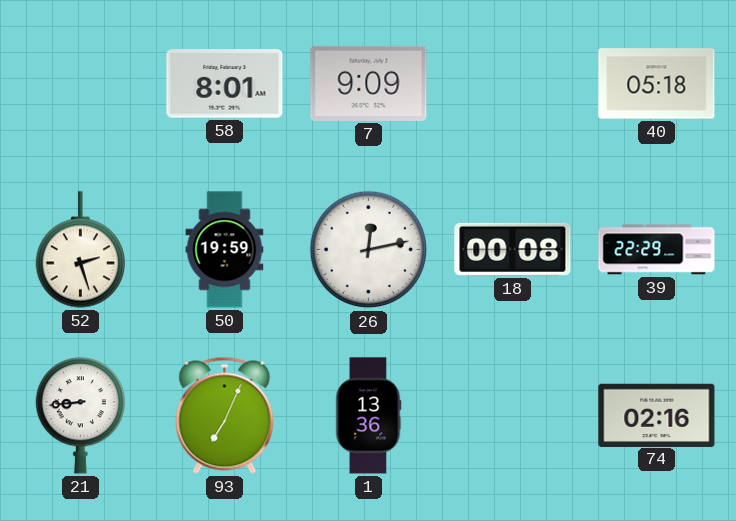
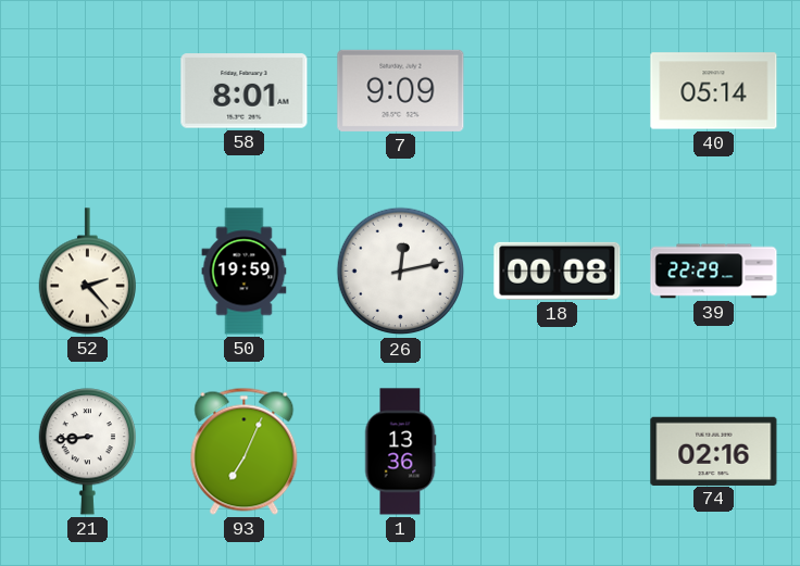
40: 05:18 -> 05:14
52: 2:27 -> 2:23
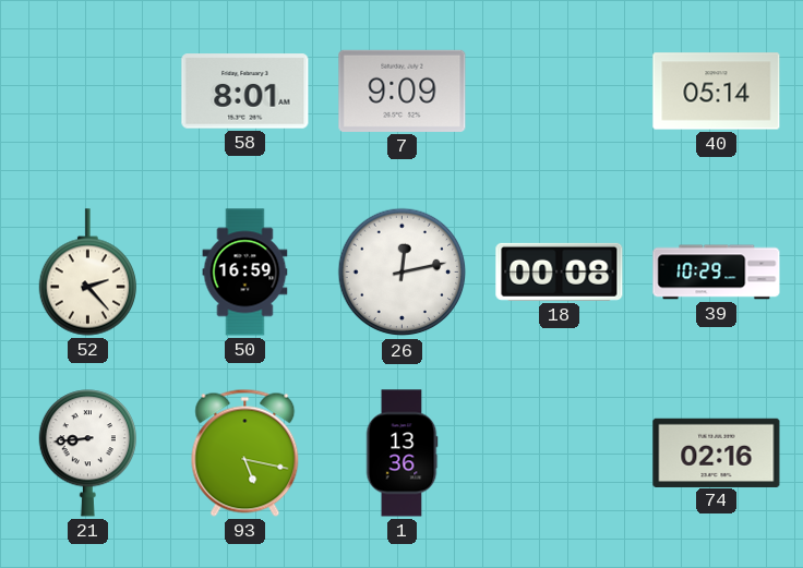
50: 19:59 -> 16:59
39: 22:29 -> 10:29
93: 7:04 -> 5:17
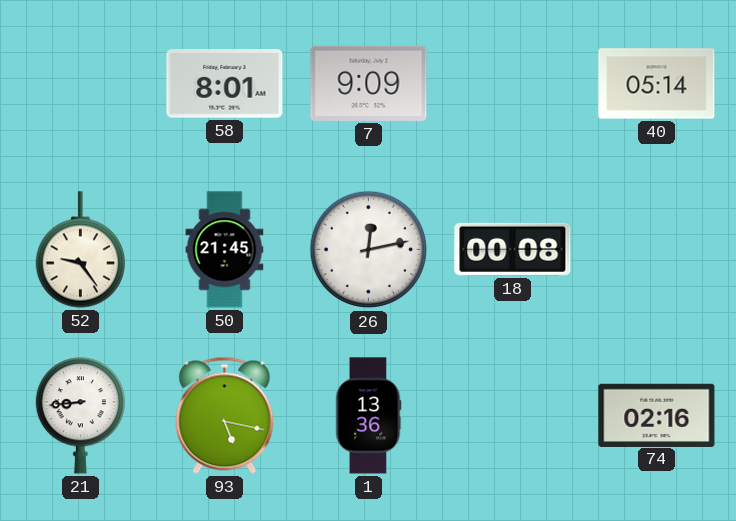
52: 2:23 -> 9:24
50: 16:59 -> 21:45
39: 10:29 -> none
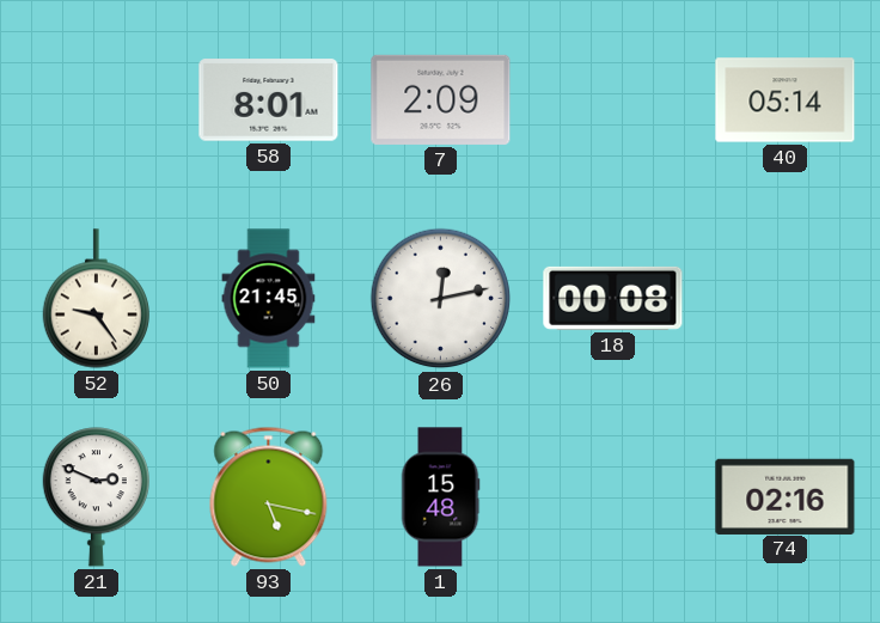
7: 9:09 -> 2:09
21: 8:44 -> 2:49
1: 13:36 -> 15:48
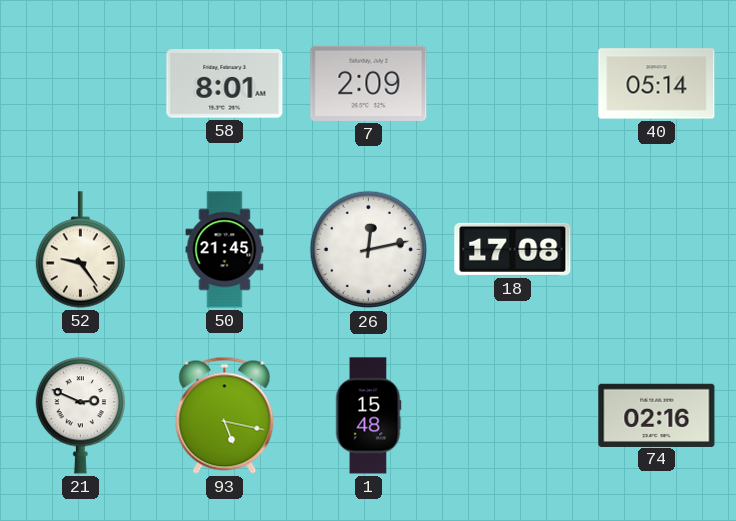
18: 00:08 -> 17:08
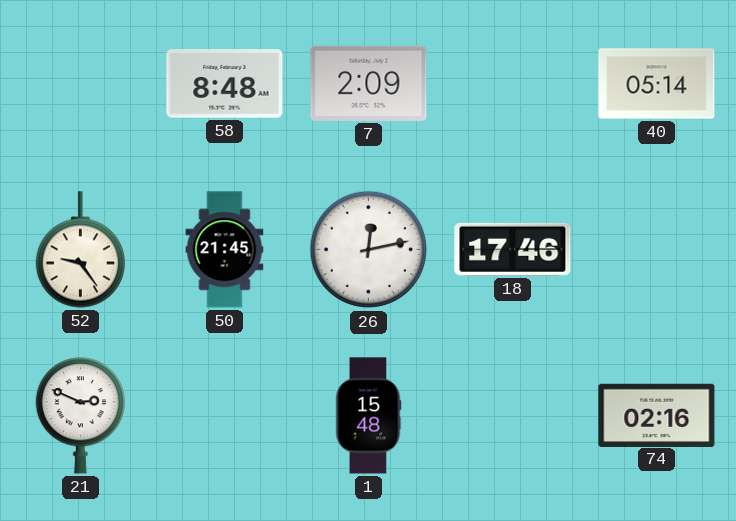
58: 8:01 -> 8:48
18: 17:08 -> 17:46
93: 5:17 -> none
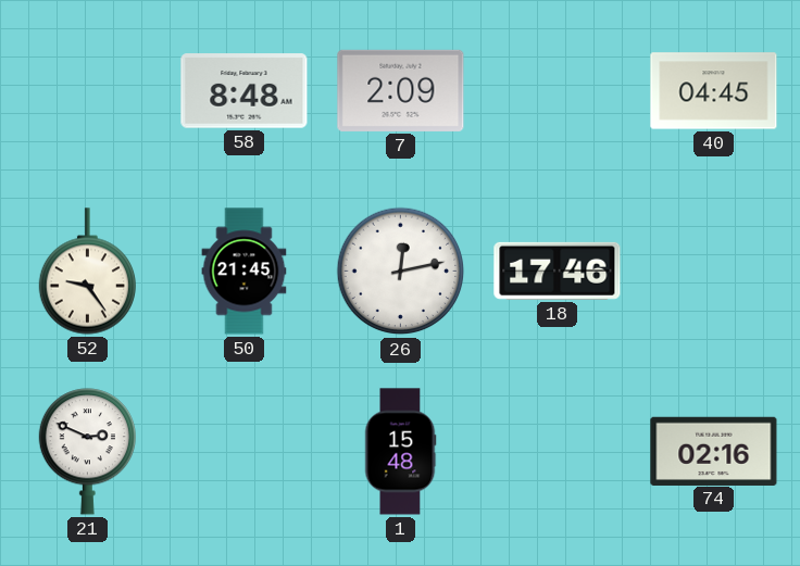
40: 05:14 -> 04:45
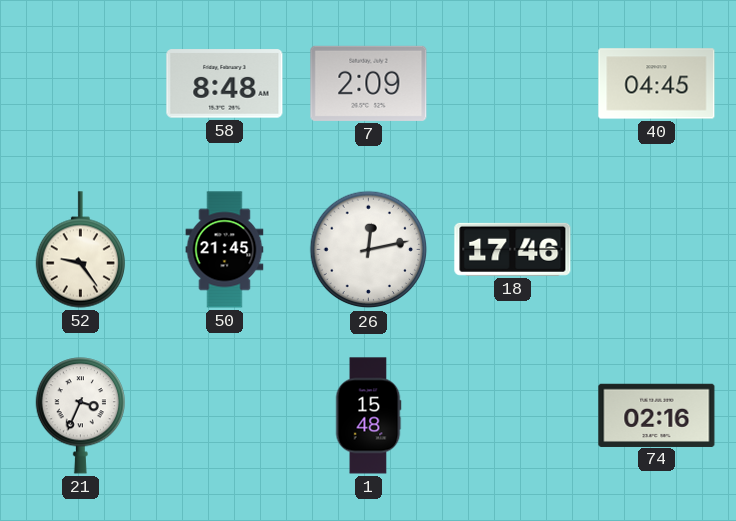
21: 2:49 -> 3:34
